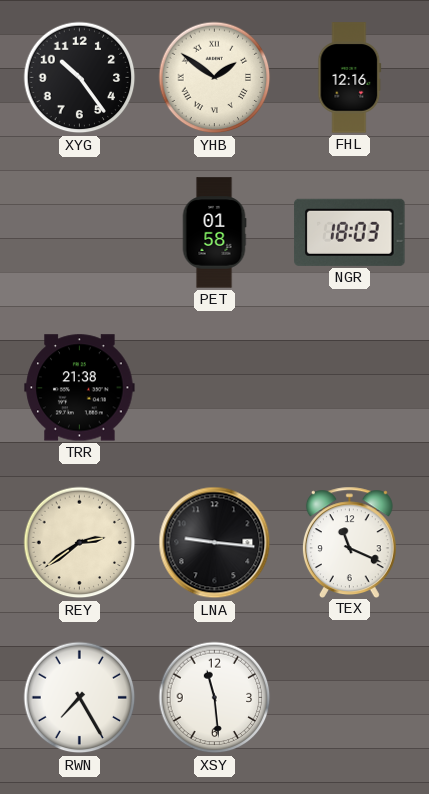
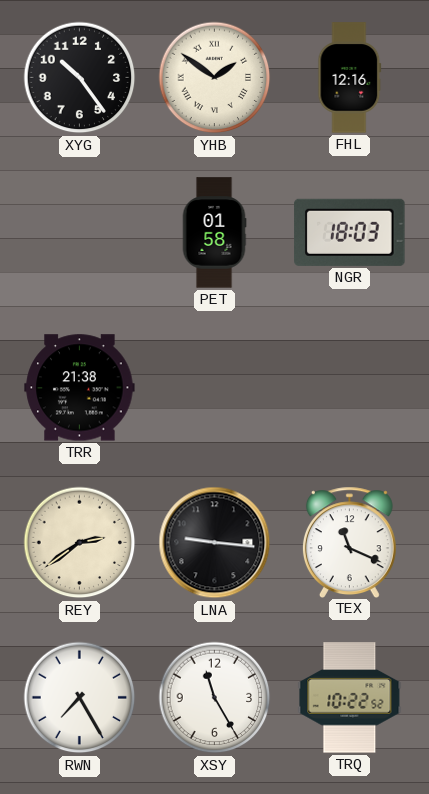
XSY: 11:29 -> 11:25
TRQ: none -> 10:22
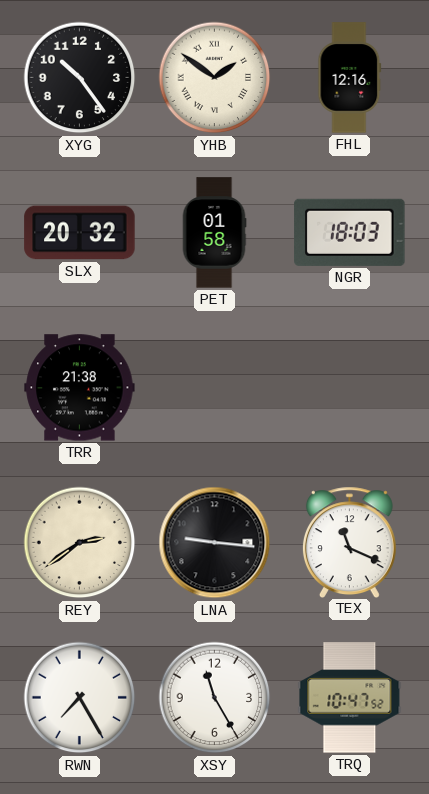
SLX: none -> 20:32
TRQ: 10:22 -> 10:47
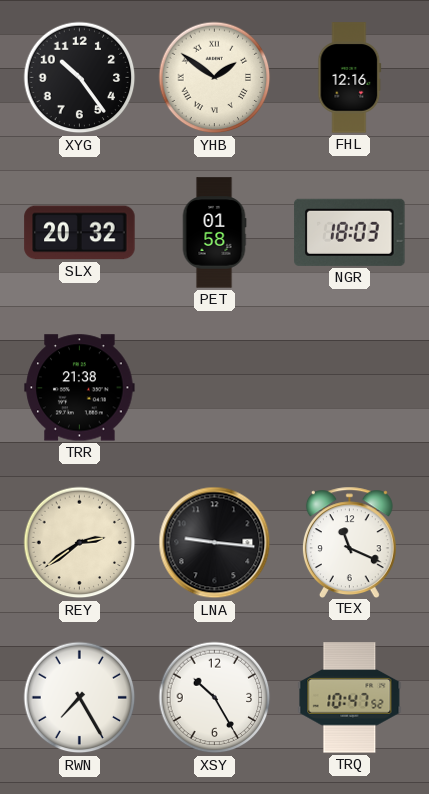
XSY: 11:25 -> 10:25
